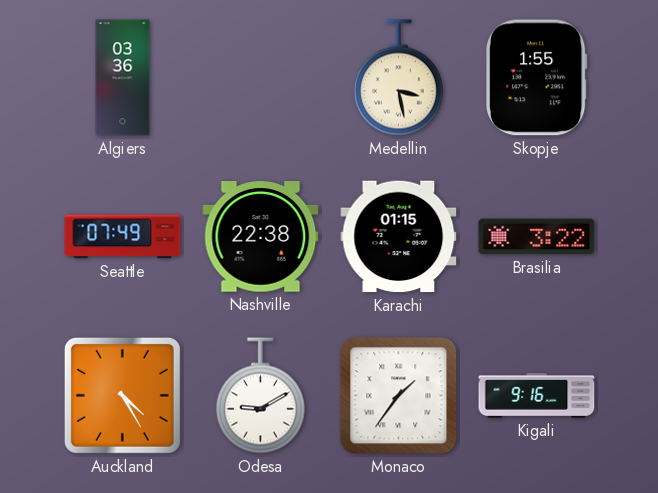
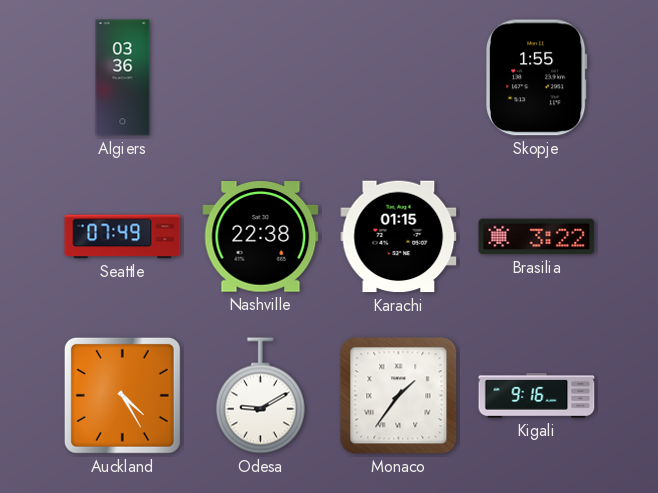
Medellin: 3:28 -> none
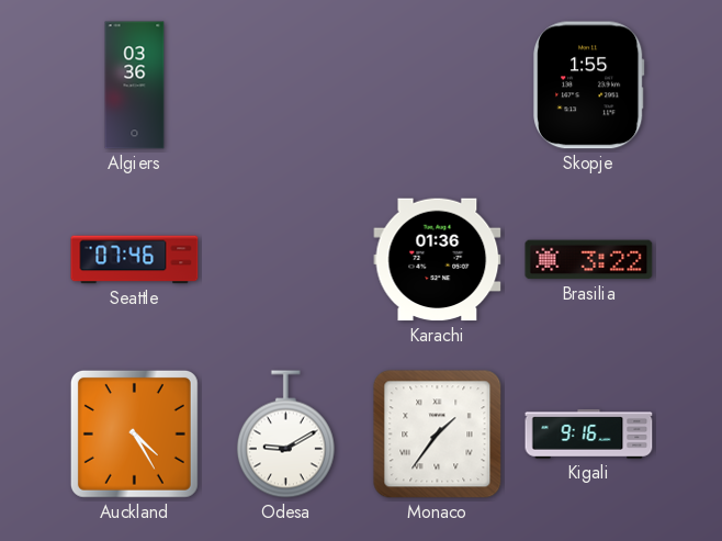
Seattle: 07:49 -> 07:46
Nashville: 22:38 -> none
Karachi: 01:15 -> 01:36
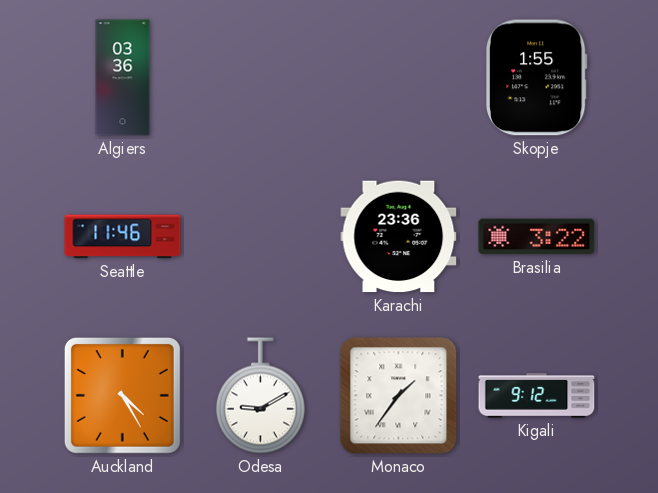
Seattle: 07:46 -> 11:46
Karachi: 01:36 -> 23:36
Kigali: 9:16 -> 9:12
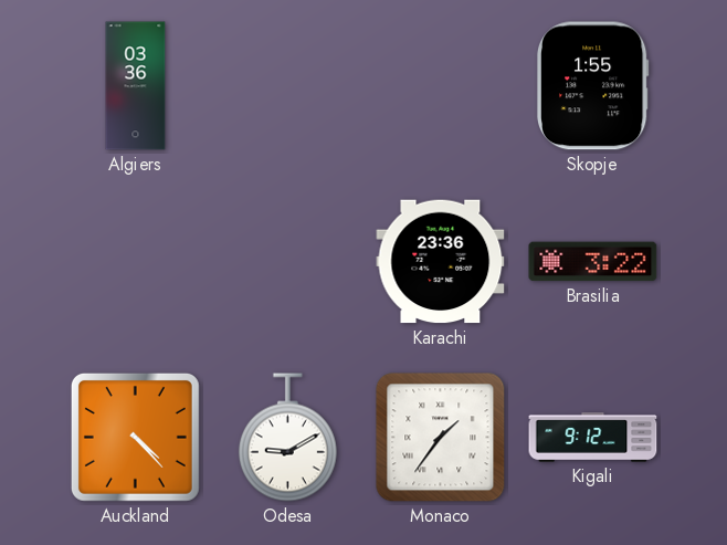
Seattle: 11:46 -> none
Auckland: 4:25 -> 4:23
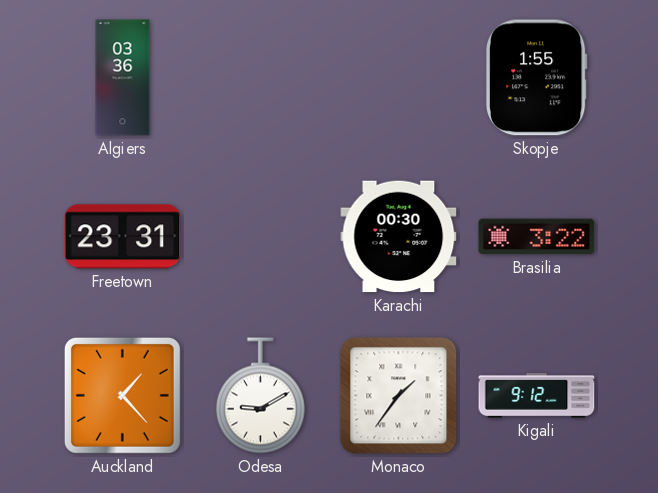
Freetown: none -> 23:31
Karachi: 23:36 -> 00:30
Auckland: 4:23 -> 1:23
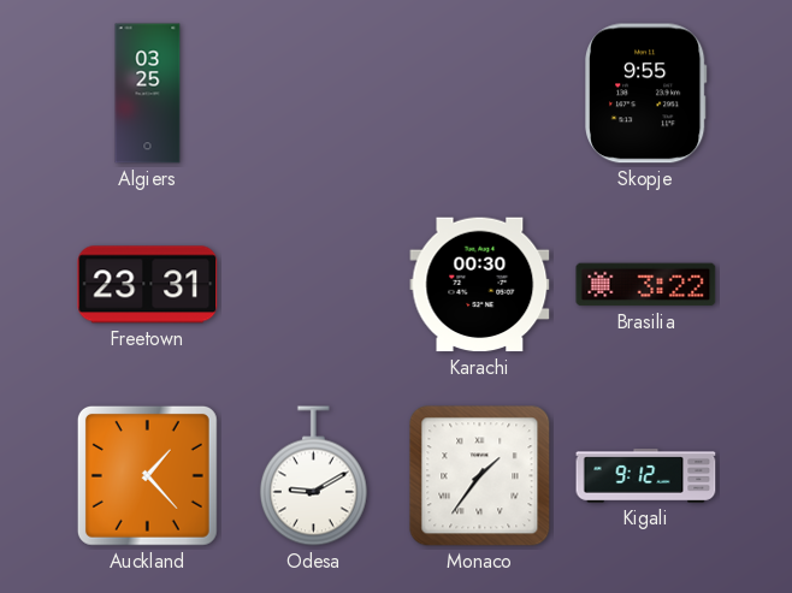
Algiers: 03:36 -> 03:25
Skopje: 1:55 -> 9:55
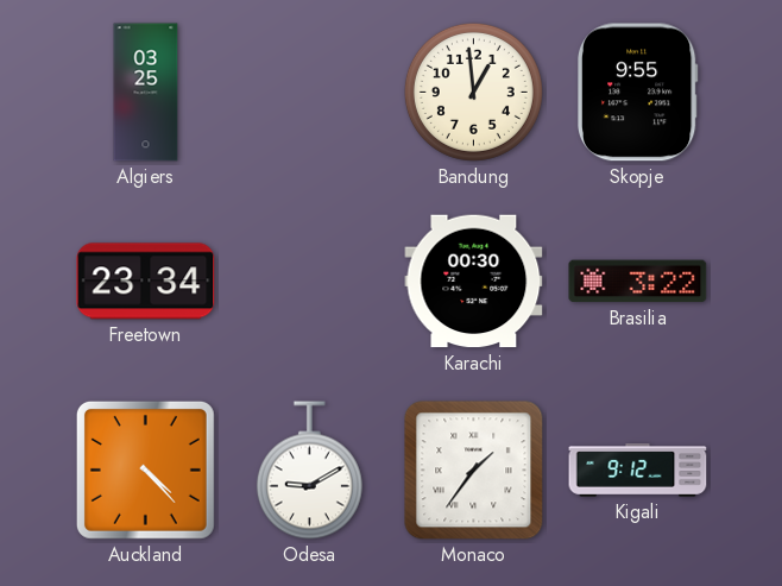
Bandung: none -> 12:59
Freetown: 23:31 -> 23:34
Auckland: 1:23 -> 4:23
